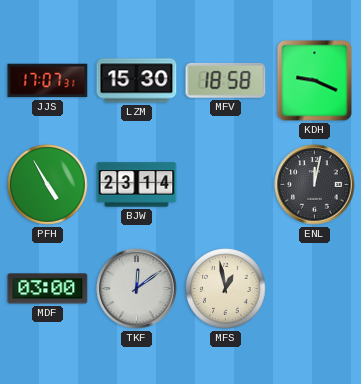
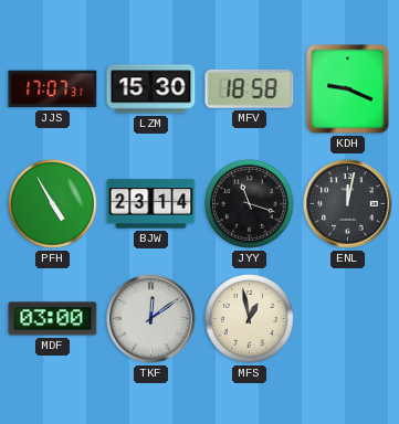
JYY: none -> 11:18
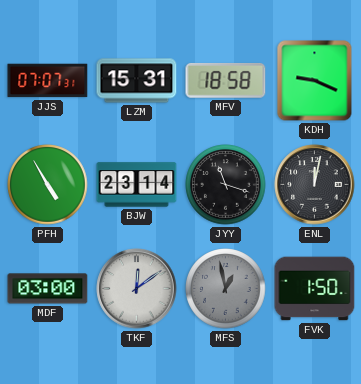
JJS: 17:07 -> 07:07
LZM: 15:30 -> 15:31
MFS dial: cream -> grey
FVK: none -> 1:50
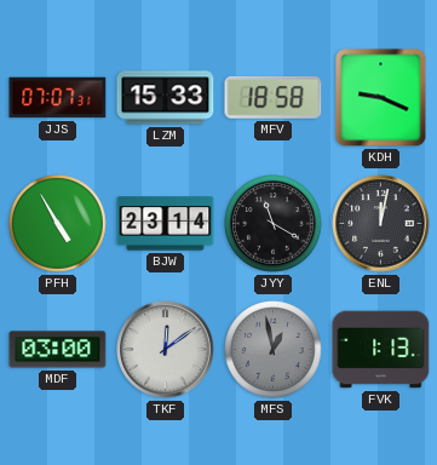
LZM: 15:31 -> 15:33
JYY: 11:18 -> 11:20
FVK: 1:50 -> 1:13
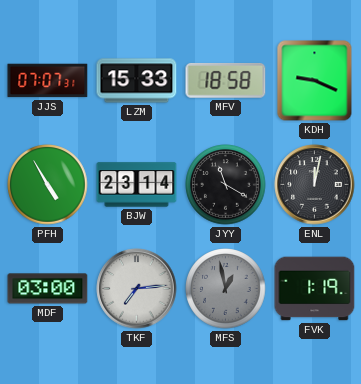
TKF: 12:09 -> 7:14
FVK: 1:13 -> 1:19
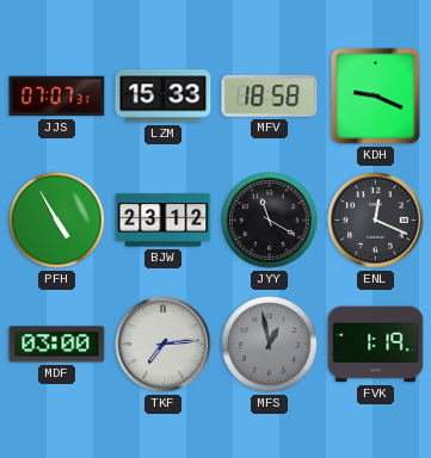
BJW: 23:14 -> 23:12
ENL: 12:02 -> 12:19
